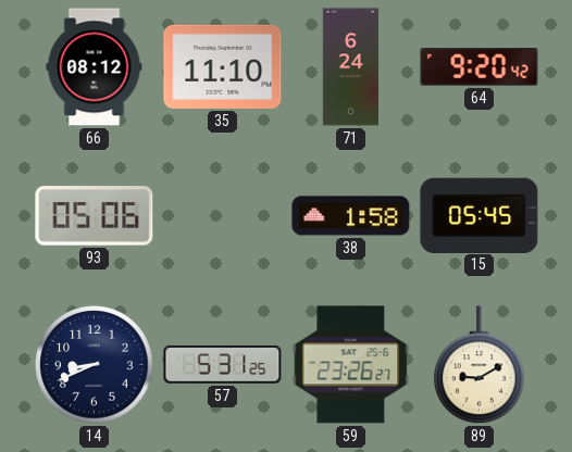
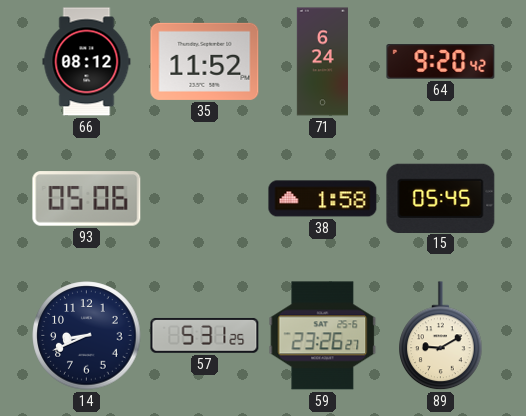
35: 11:10 -> 11:52
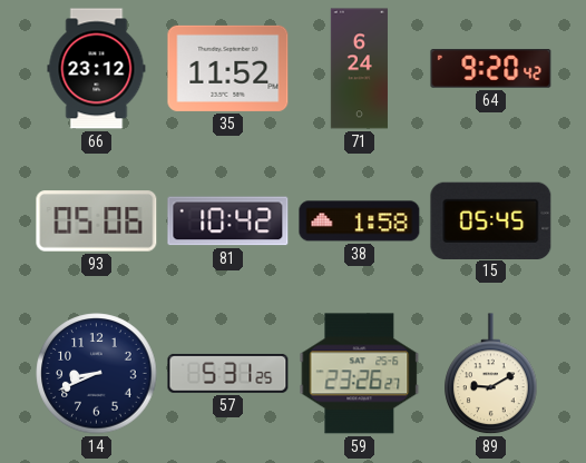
66: 08:12 -> 23:12
81: none -> 10:42
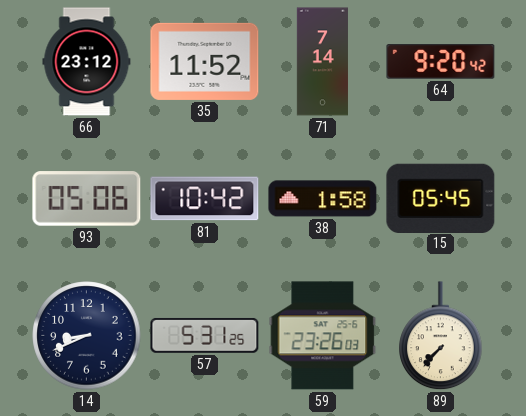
71: 6:24 -> 7:14
59: 23:26:27 -> 23:26:03
89: 9:10 -> 7:37
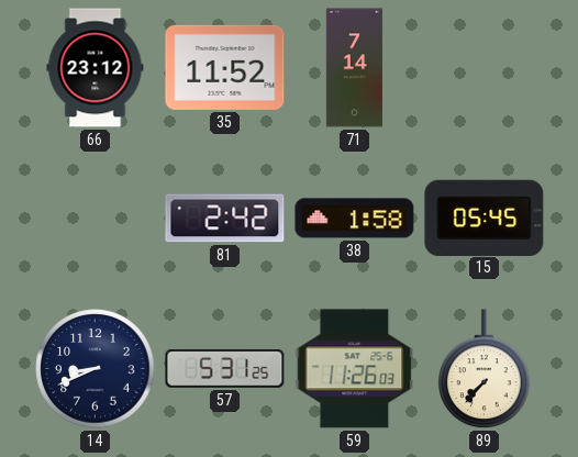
64: 9:20 -> none
93: 05:06 -> none
81: 10:42 -> 2:42
59: 23:26 -> 11:26
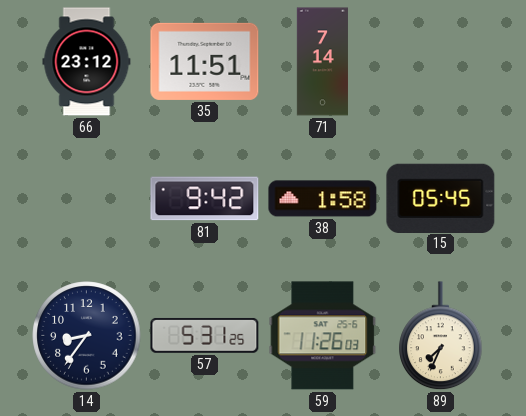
35: 11:52 -> 11:51
81: 2:42 -> 9:42
14: 8:41 -> 8:36
89: 7:37 -> 7:34
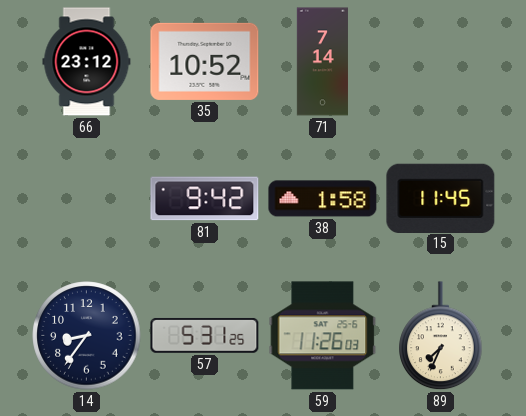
35: 11:51 -> 10:52
15: 05:45 -> 11:45
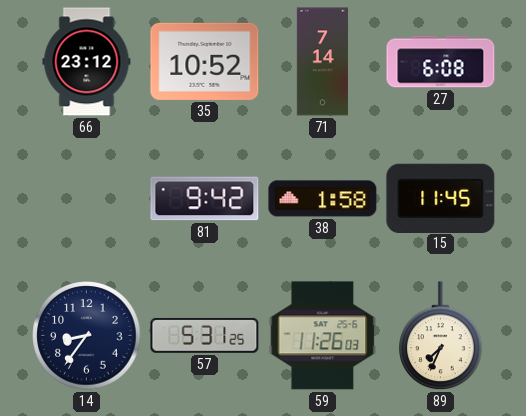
27: none -> 6:08
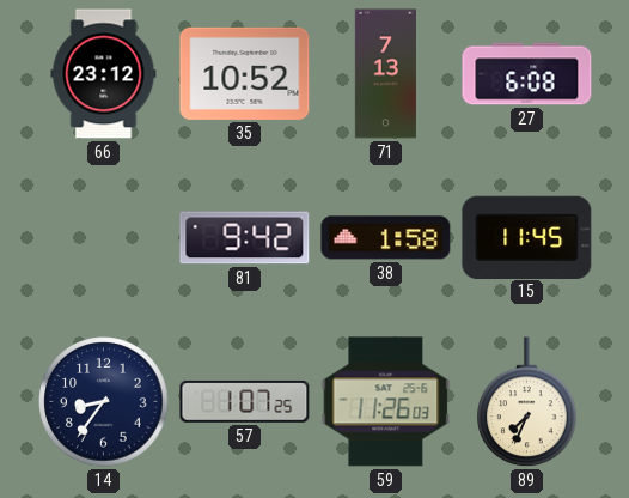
71: 7:14 -> 7:13
57: 5:31 -> 1:07
